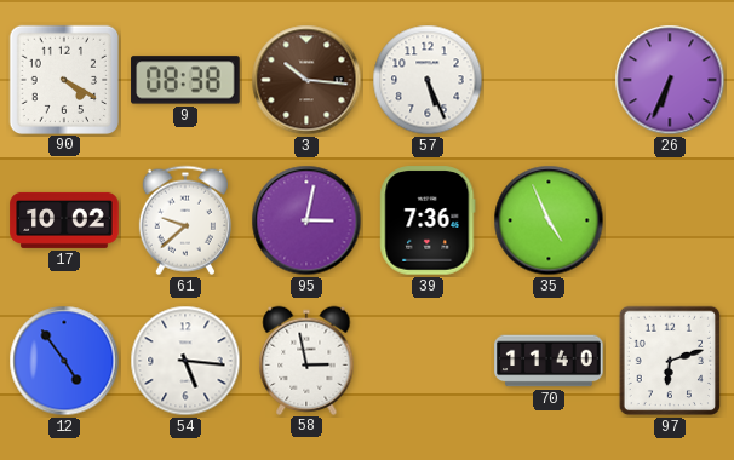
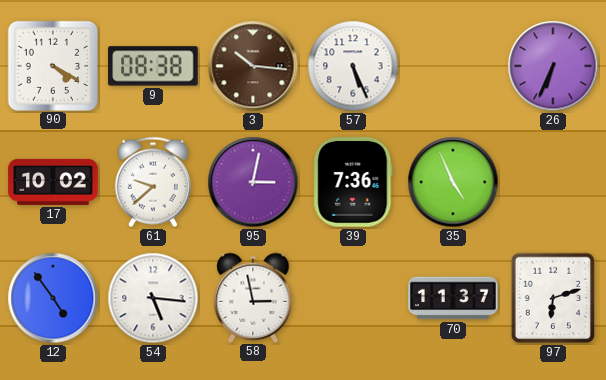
70: 11:40 -> 11:37
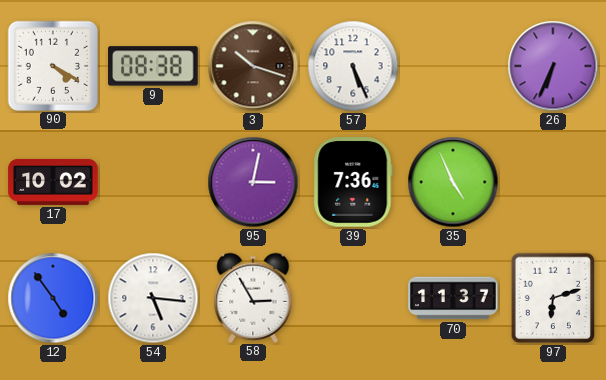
3: 10:16 -> 10:18
61: 9:38 -> none
58: 2:58 -> 2:55
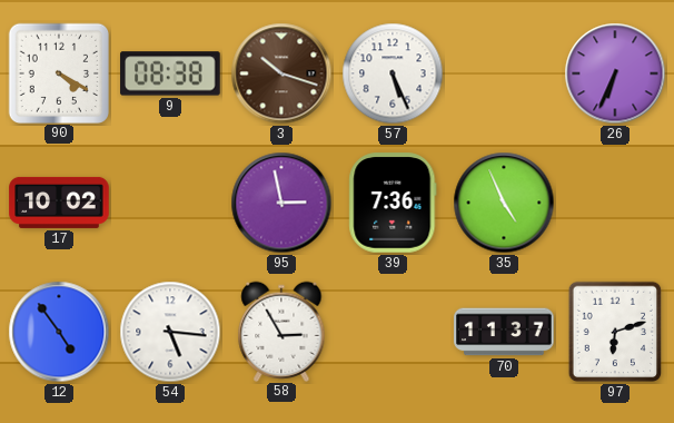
95: 3:02 -> 2:58
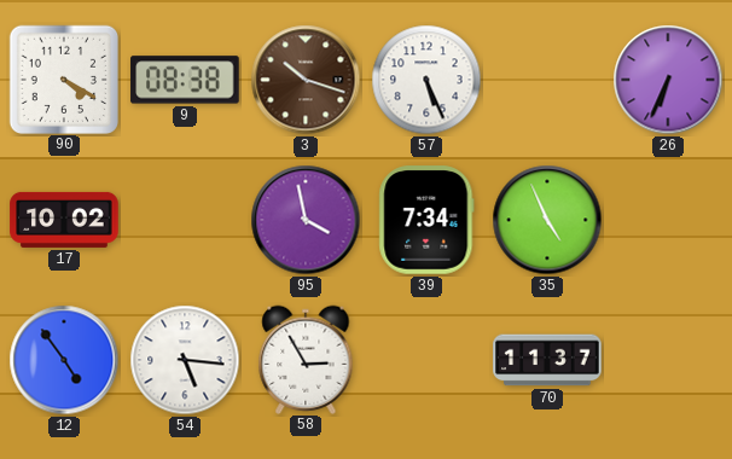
95: 2:58 -> 3:58
39: 7:36 -> 7:34
97: 6:12 -> none
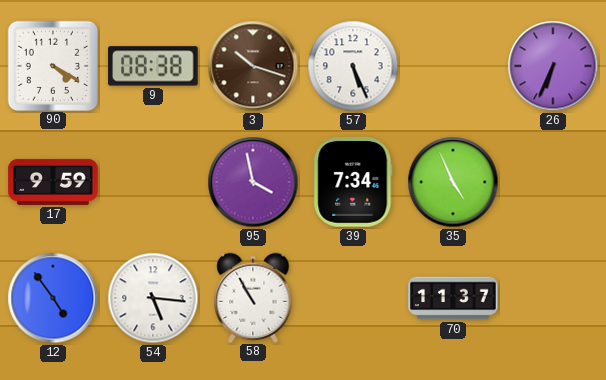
17: 10:02 -> 9:59
58: 2:55 -> 10:55
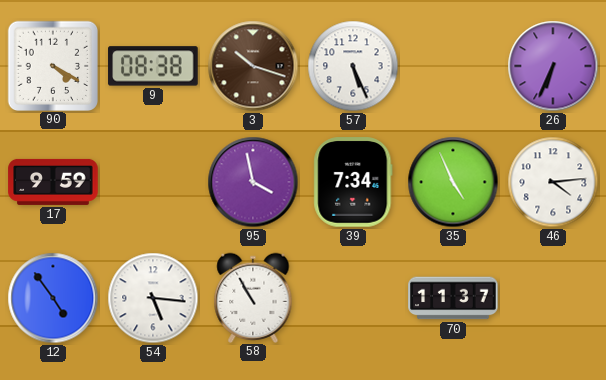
46: none -> 4:14
